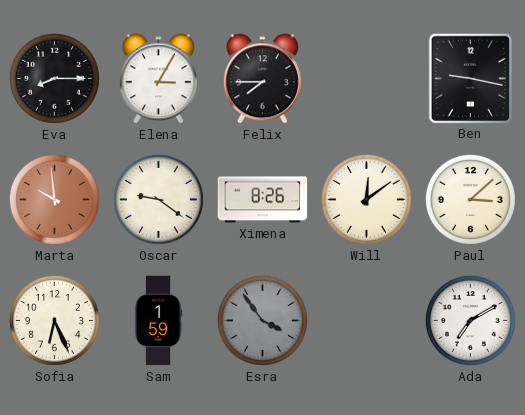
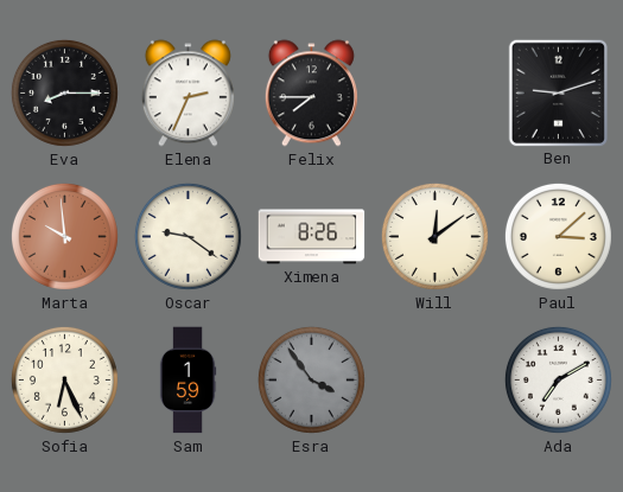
Elena: 3:05 -> 2:34
Ben: 9:17 -> 9:12
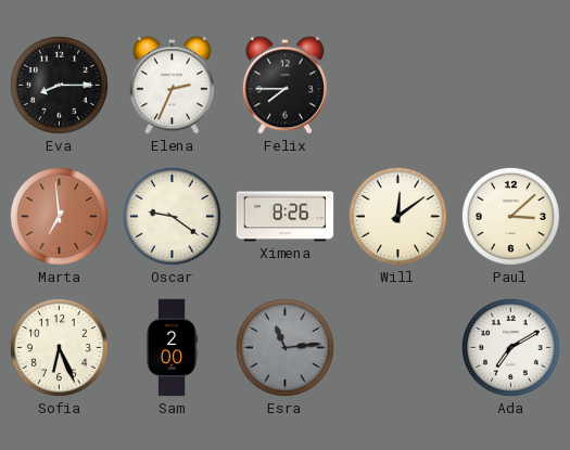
Ben: 9:12 -> none
Marta: 9:59 -> 6:59
Sam: 1:59 -> 2:00
Esra: 3:54 -> 11:14
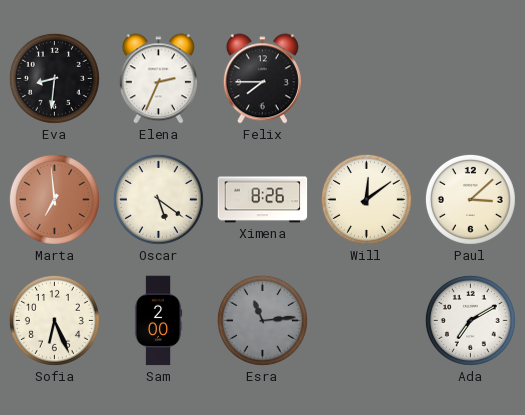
Eva: 8:15 -> 8:31
Oscar: 9:21 -> 5:21
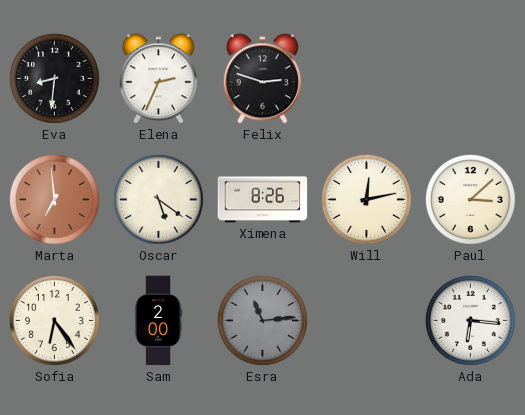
Felix: 7:45 -> 2:48
Will: 12:09 -> 12:13
Sofia: 6:26 -> 6:24
Ada: 7:10 -> 6:16
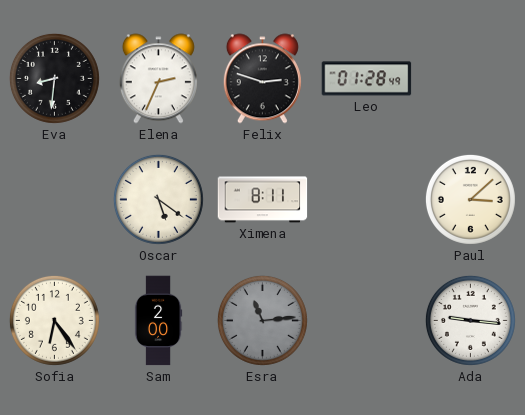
Leo: none -> 01:28
Marta: 6:59 -> none
Ximena: 8:26 -> 8:11
Will: 12:13 -> none
Ada: 6:16 -> 9:16
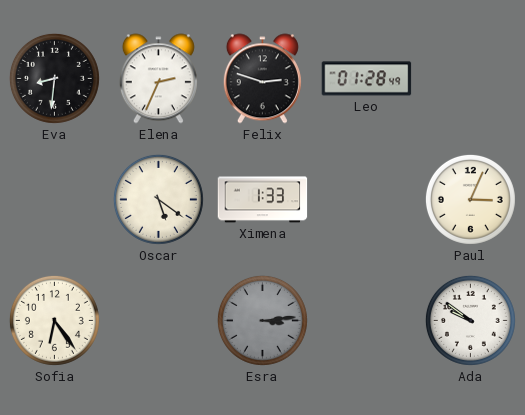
Ximena: 8:11 -> 1:33
Paul: 3:08 -> 3:04
Sam: 2:00 -> none
Esra: 11:14 -> 3:14
Ada: 9:16 -> 9:51
